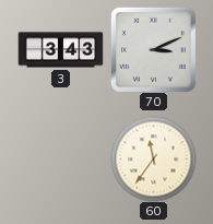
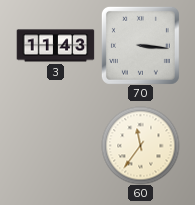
3: 3:43 -> 11:43
70: 3:11 -> 3:16
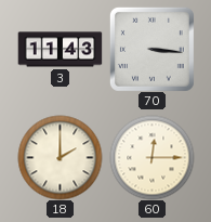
18: none -> 2:00
60: 11:36 -> 12:15
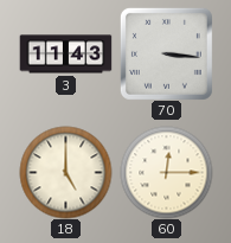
18: 2:00 -> 5:00
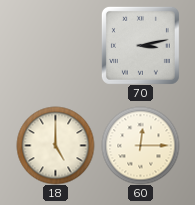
3: 11:43 -> none
70: 3:16 -> 3:13
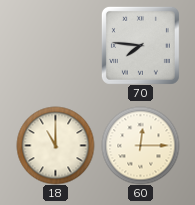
70: 3:13 -> 7:46
18: 5:00 -> 11:00
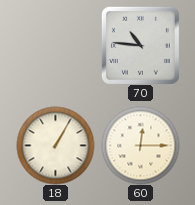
70: 7:46 -> 10:46
18: 11:00 -> 1:05
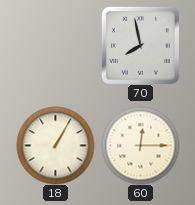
70: 10:46 -> 7:58
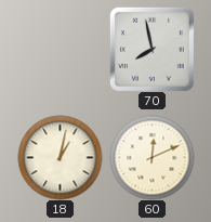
18: 1:05 -> 1:02
60: 12:15 -> 12:11
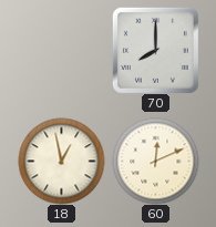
70: 7:58 -> 8:00
18: 1:02 -> 12:58
